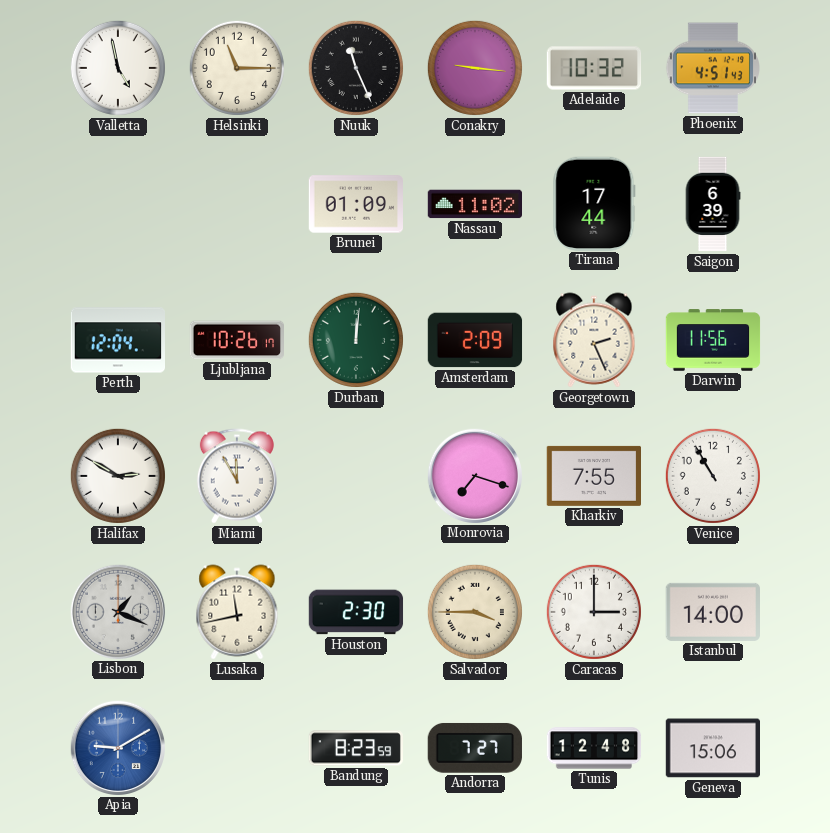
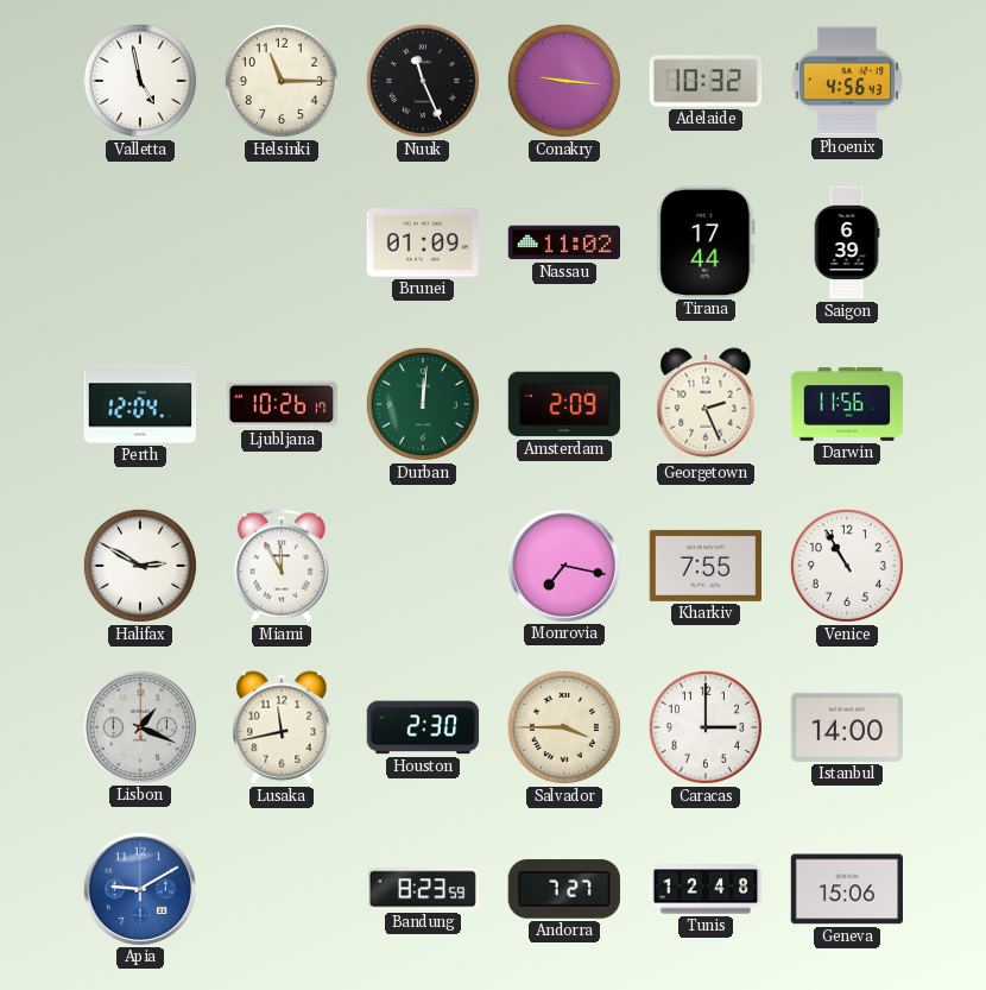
Phoenix: 4:51 -> 4:56
Monrovia: 7:18 -> 7:17
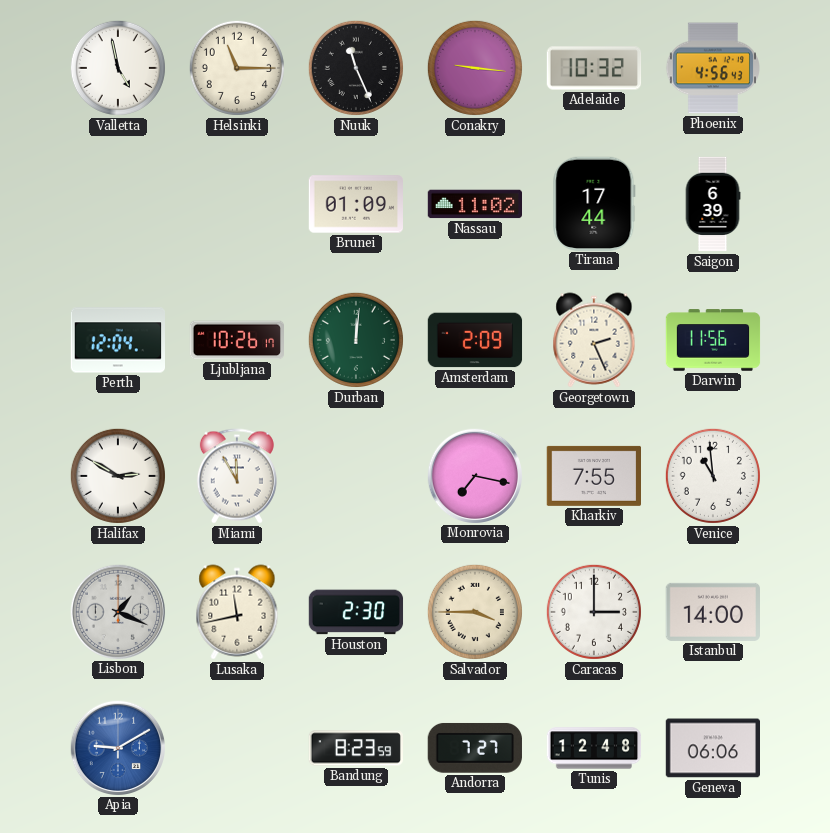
Venice: 10:55 -> 10:59
Geneva: 15:06 -> 06:06
